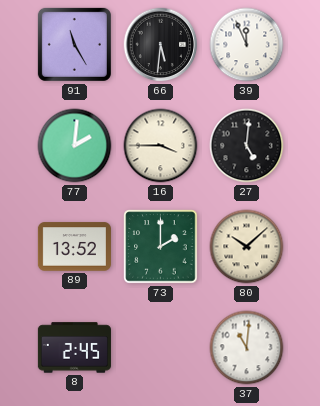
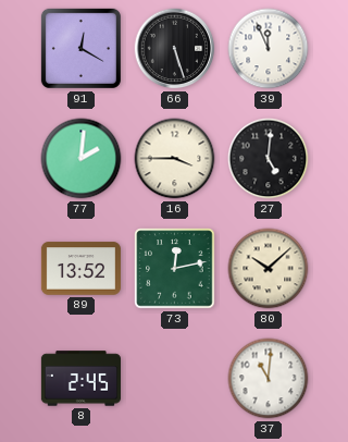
91: 11:25 -> 12:20
66: 5:31 -> 5:27
73: 2:00 -> 12:13
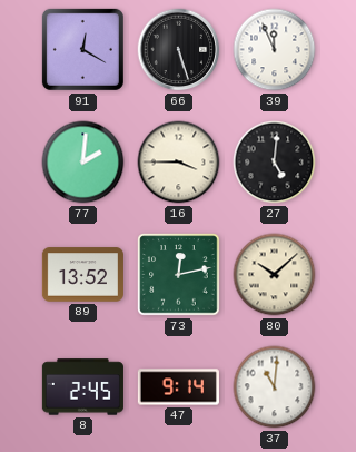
47: none -> 9:14
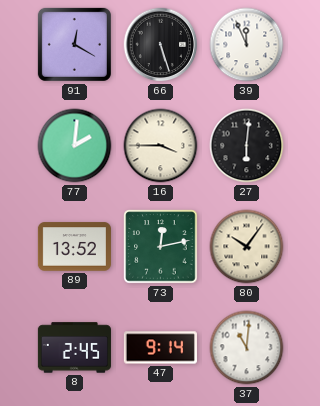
27: 5:01 -> 6:01
80: 10:08 -> 10:06
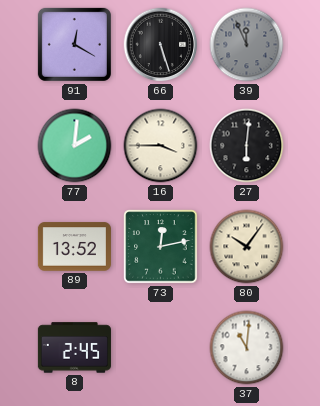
39 dial: white -> grey
47: 9:14 -> none
